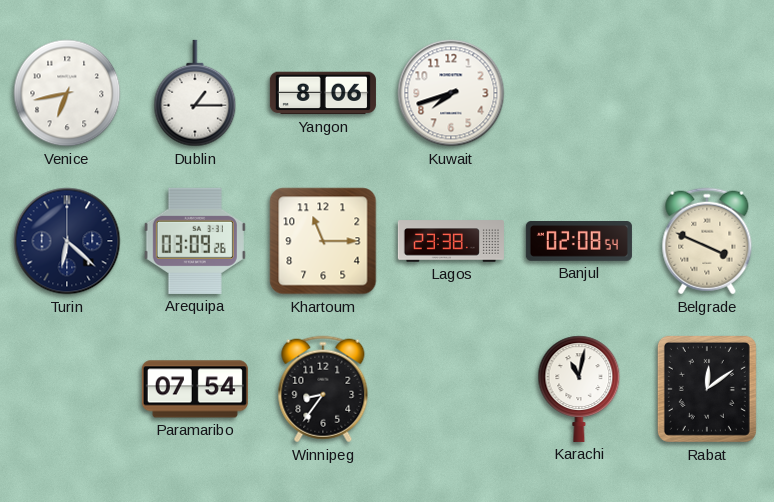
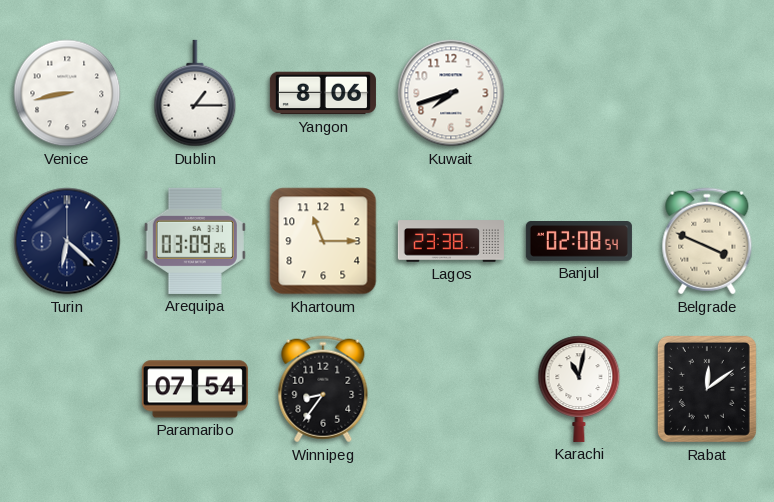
Venice: 6:43 -> 8:43
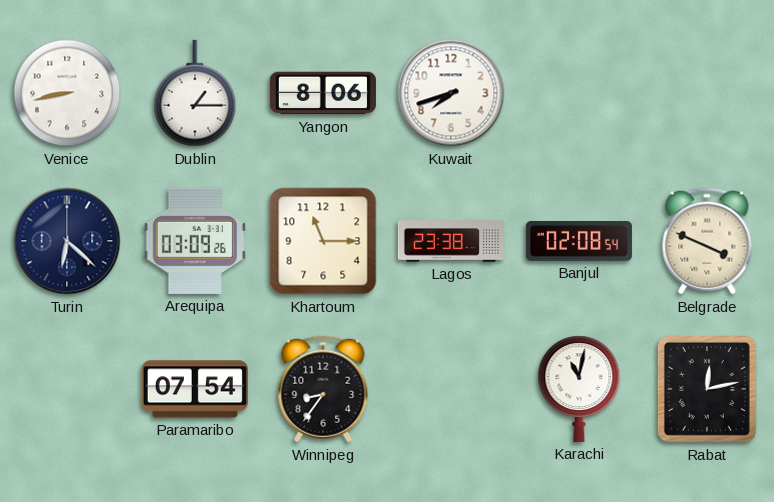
Rabat: 12:09 -> 12:13
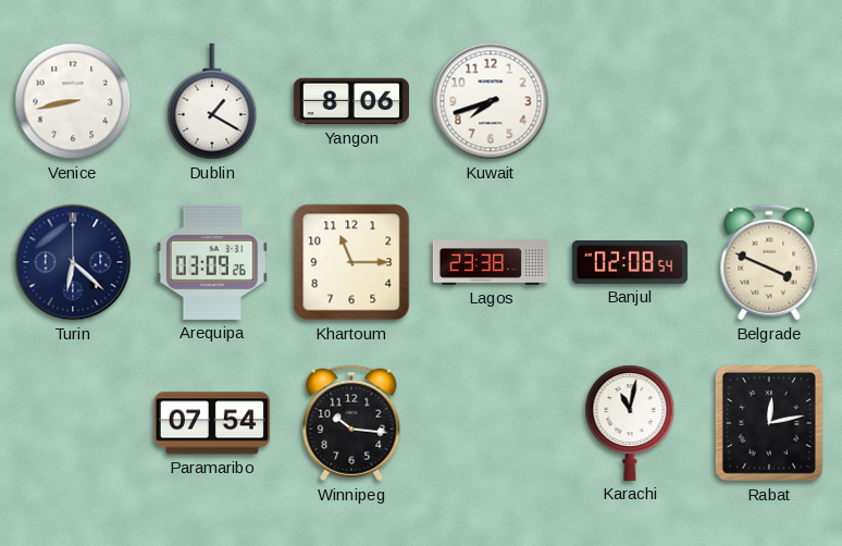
Dublin: 1:15 -> 1:20
Winnipeg: 8:36 -> 10:16
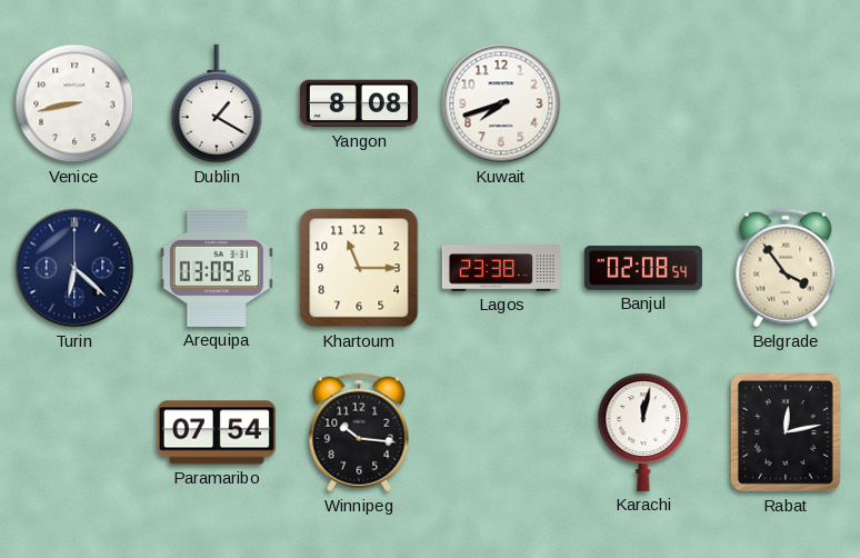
Yangon: 8:06 -> 8:08
Belgrade: 3:49 -> 3:54
Karachi: 11:02 -> 12:02
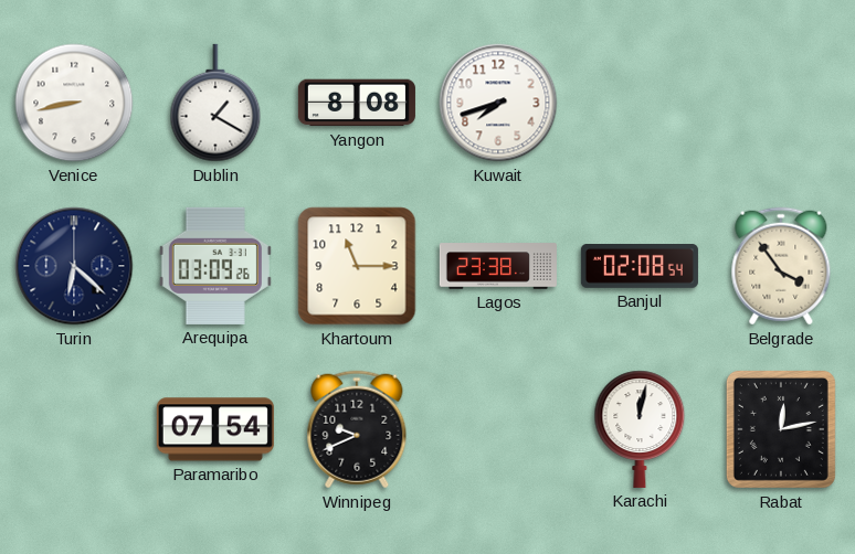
Winnipeg: 10:16 -> 9:41
